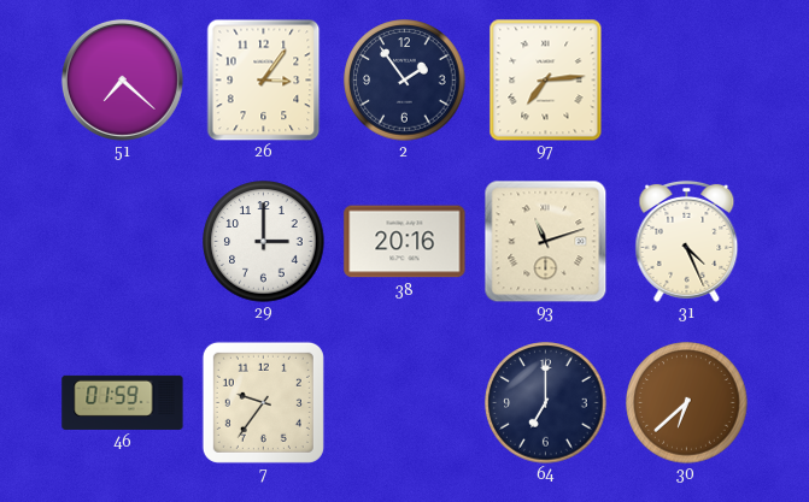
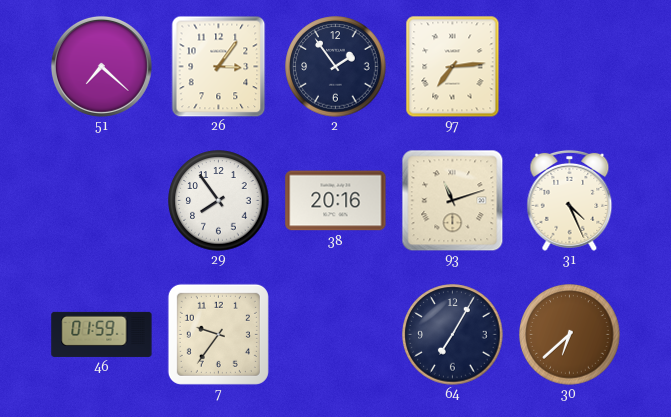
29: 3:00 -> 7:54
64: 7:00 -> 7:05
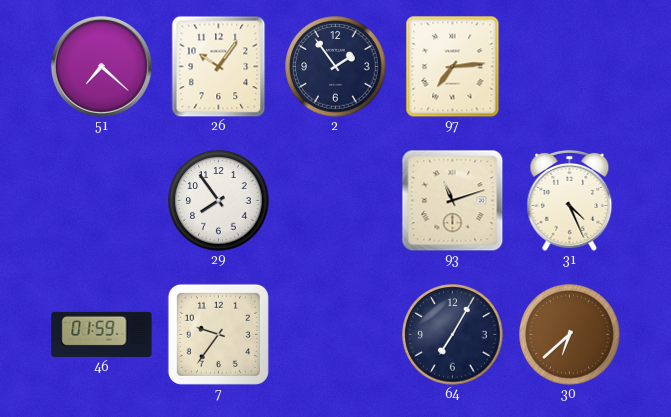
26: 3:06 -> 10:06
38: 20:16 -> none
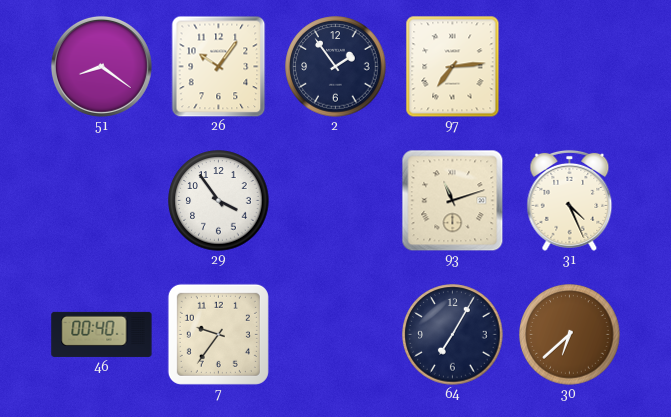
51: 7:22 -> 8:21
29: 7:54 -> 3:54
46: 01:59 -> 00:40
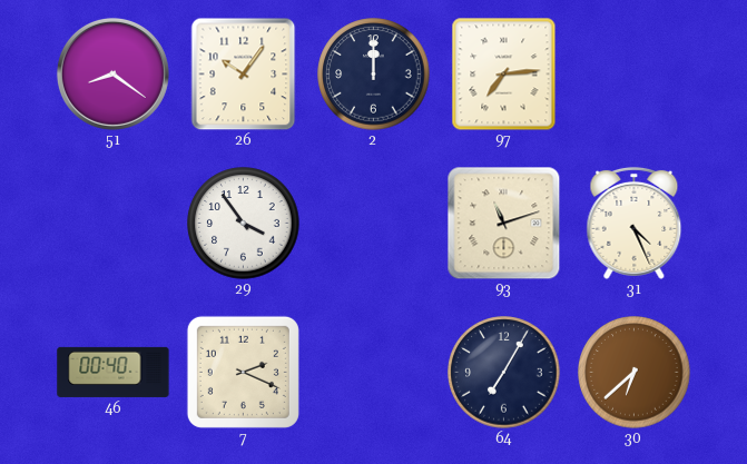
2: 1:54 -> 12:00
7: 9:36 -> 2:19
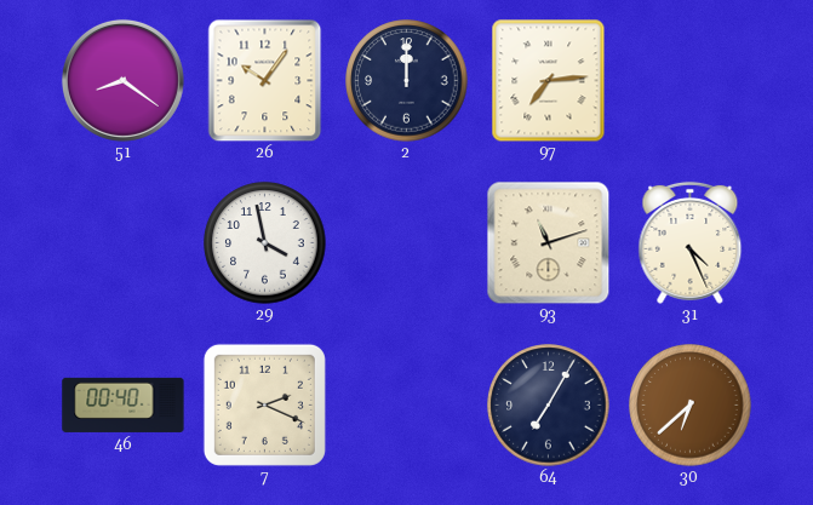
29: 3:54 -> 3:58
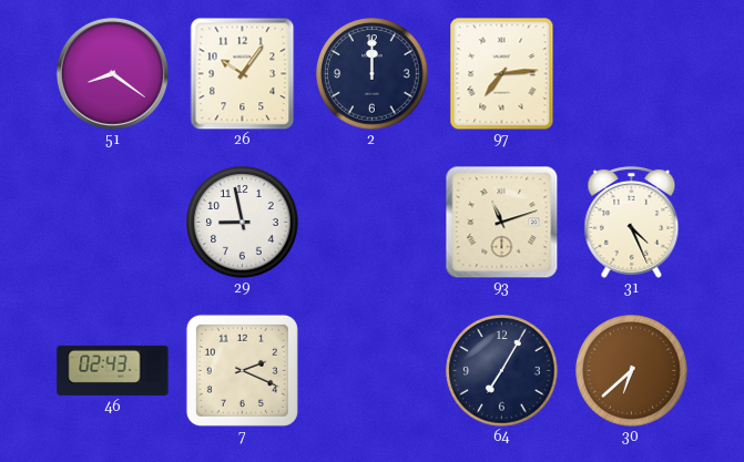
29: 3:58 -> 8:58
46: 00:40 -> 02:43
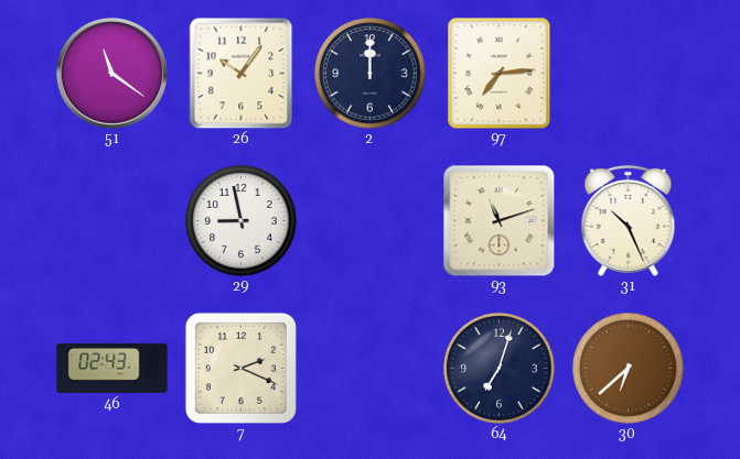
51: 8:21 -> 11:21
31: 4:26 -> 10:26
64: 7:05 -> 7:03
